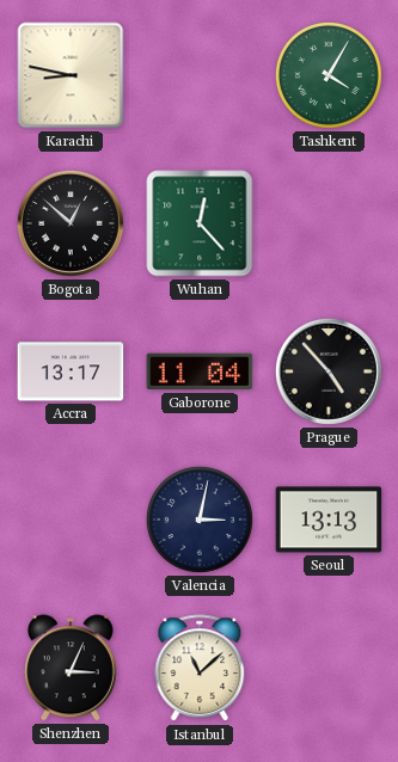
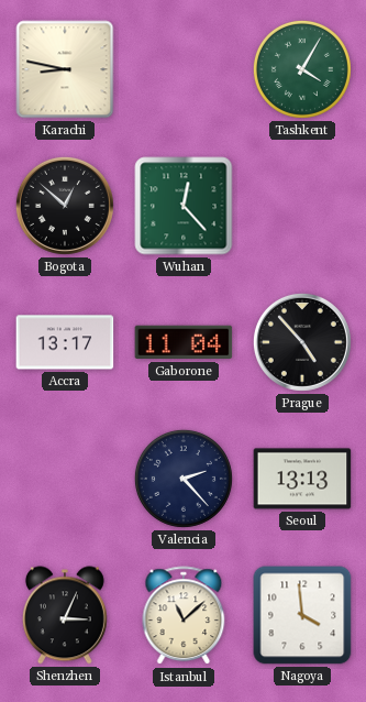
Valencia: 3:02 -> 2:23
Nagoya: none -> 3:59
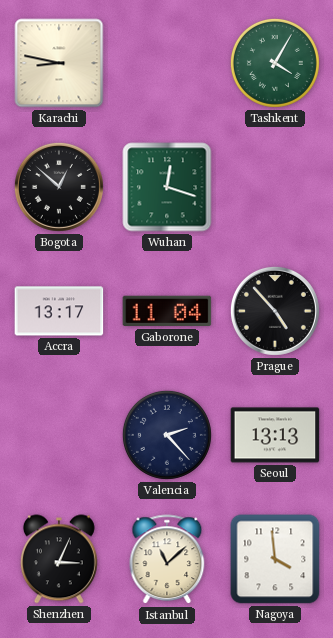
Wuhan: 12:23 -> 12:18
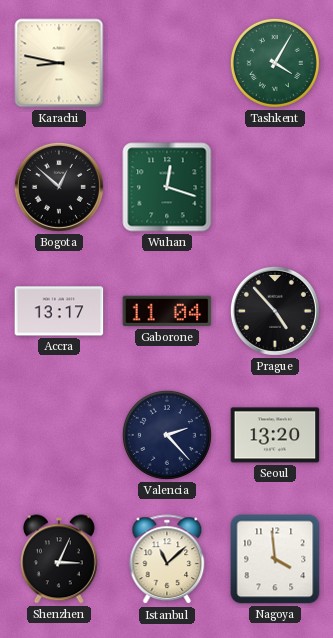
Seoul: 13:13 -> 13:20
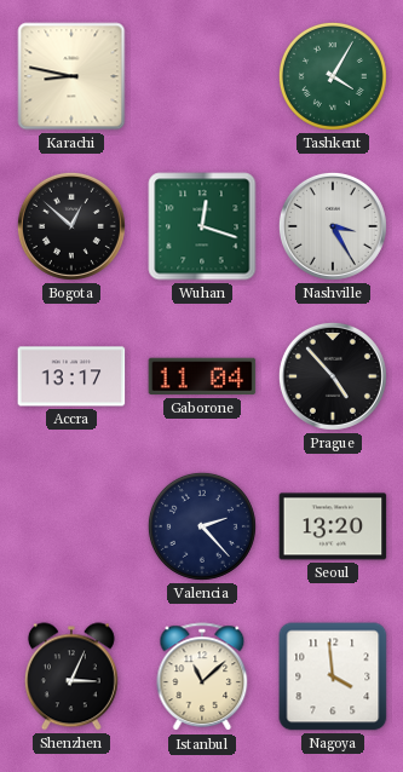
Nashville: none -> 3:25
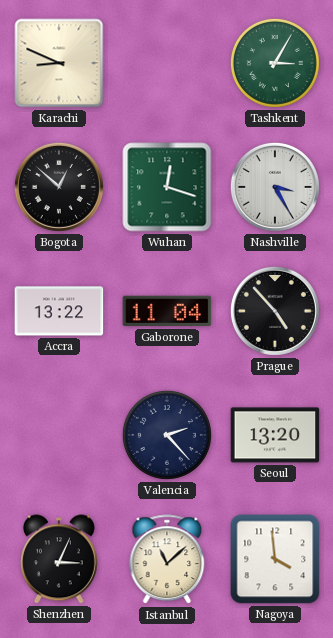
Karachi: 8:47 -> 8:49
Tashkent: 4:05 -> 3:05
Accra: 13:17 -> 13:22
